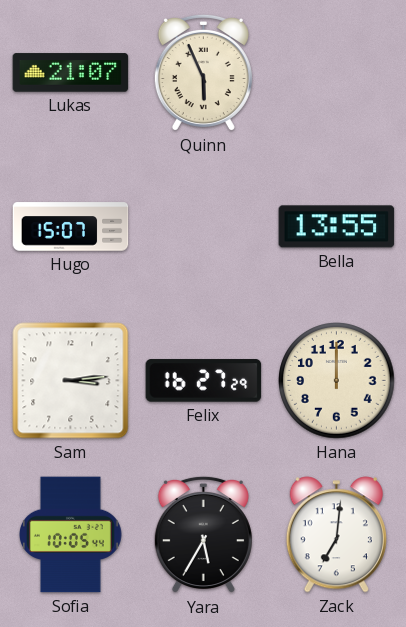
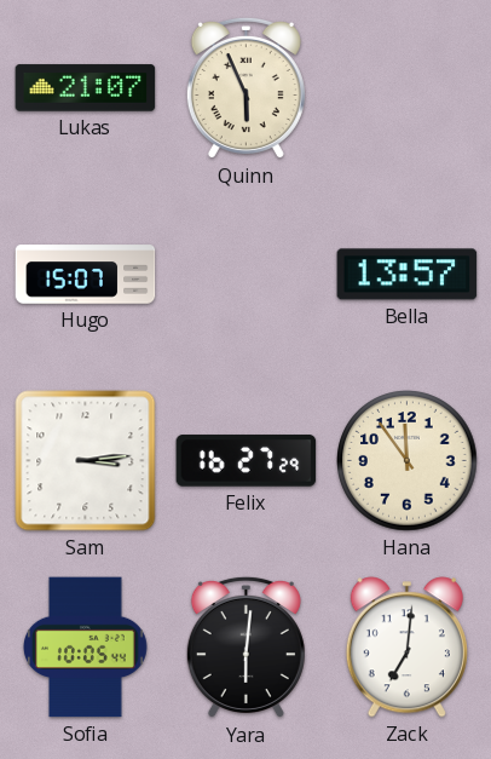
Bella: 13:55 -> 13:57
Hana: 12:00 -> 11:54
Yara: 5:35 -> 6:01
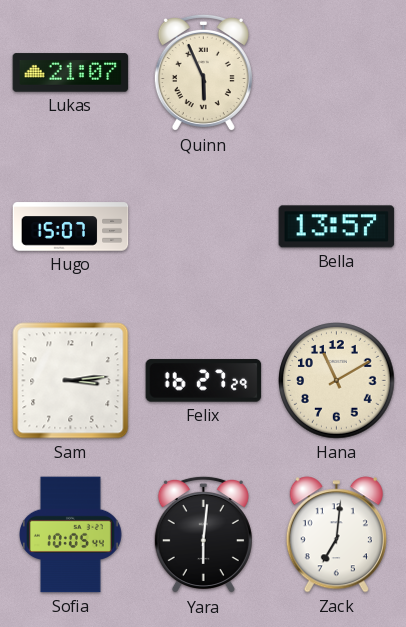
Hana: 11:54 -> 11:10
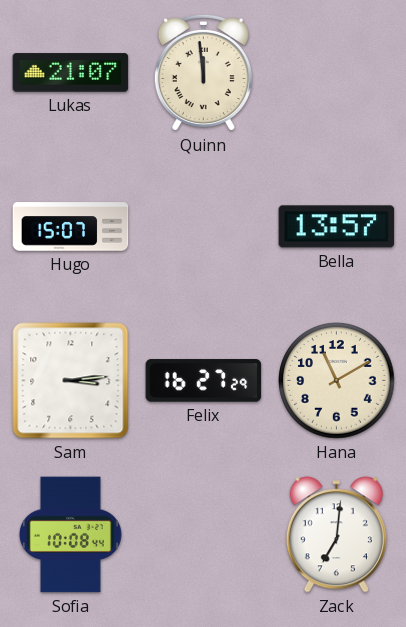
Quinn: 5:56 -> 11:59
Sofia: 10:05 -> 10:08
Yara: 6:01 -> none
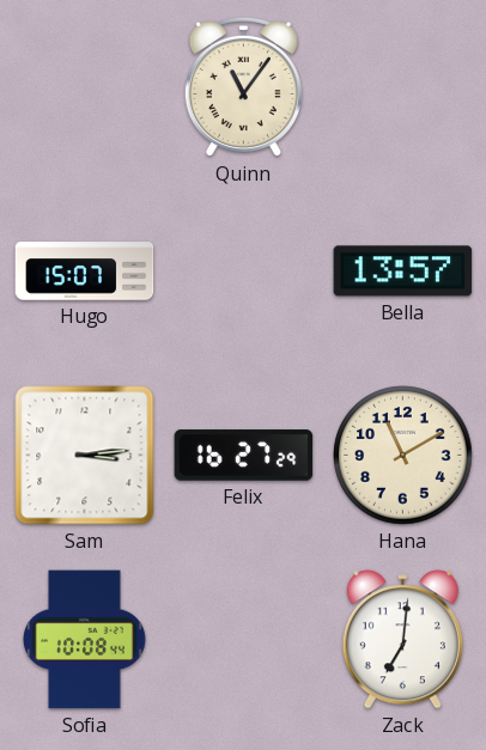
Lukas: 21:07 -> none
Quinn: 11:59 -> 11:06
